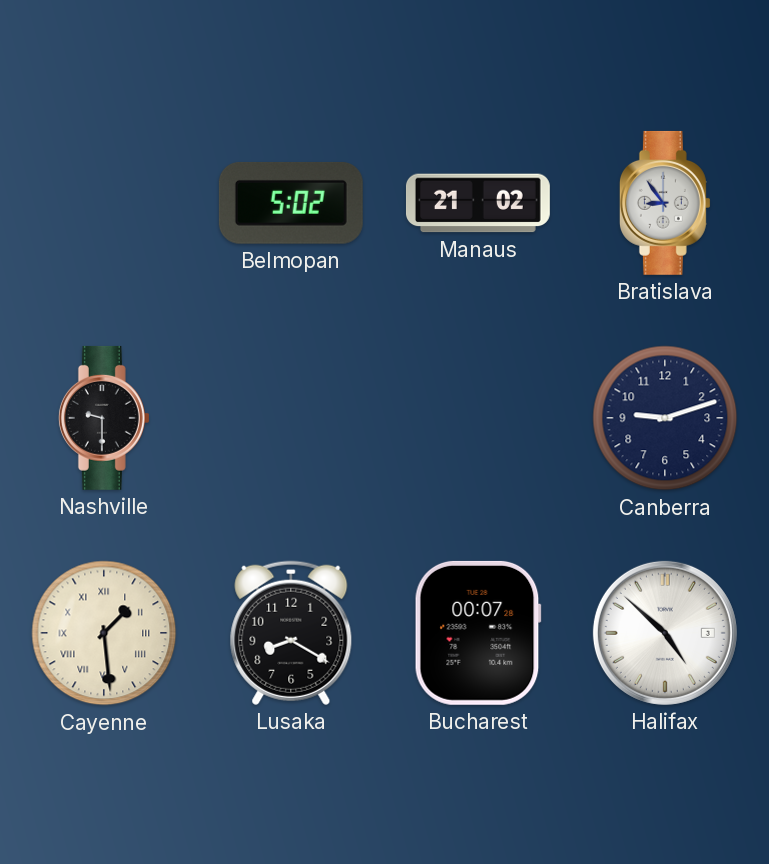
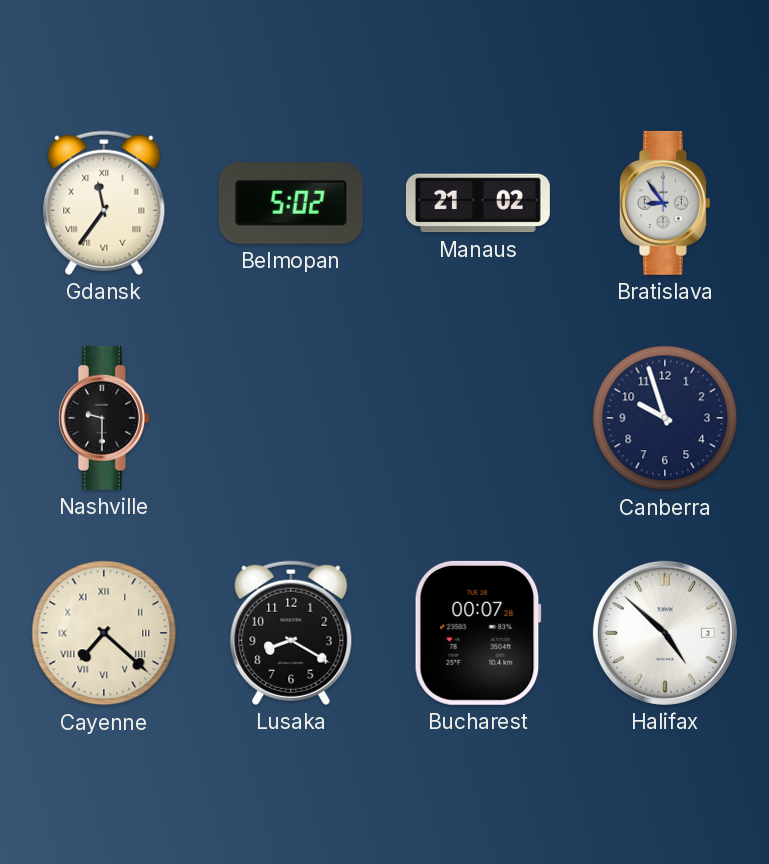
Gdansk: none -> 11:36
Canberra: 9:12 -> 9:57
Cayenne: 1:29 -> 7:22
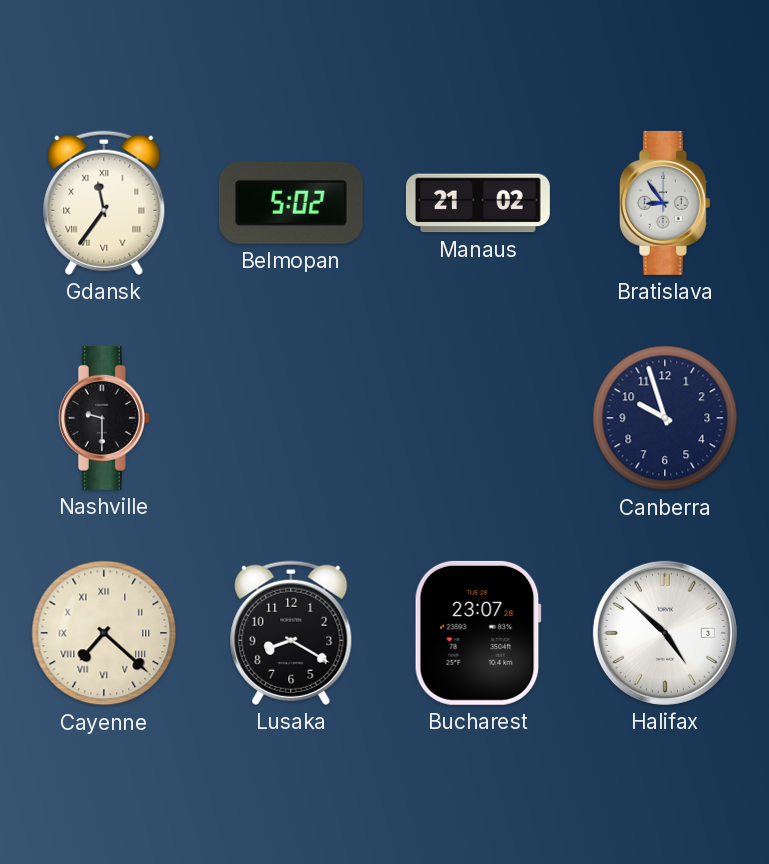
Bucharest: 00:07 -> 23:07
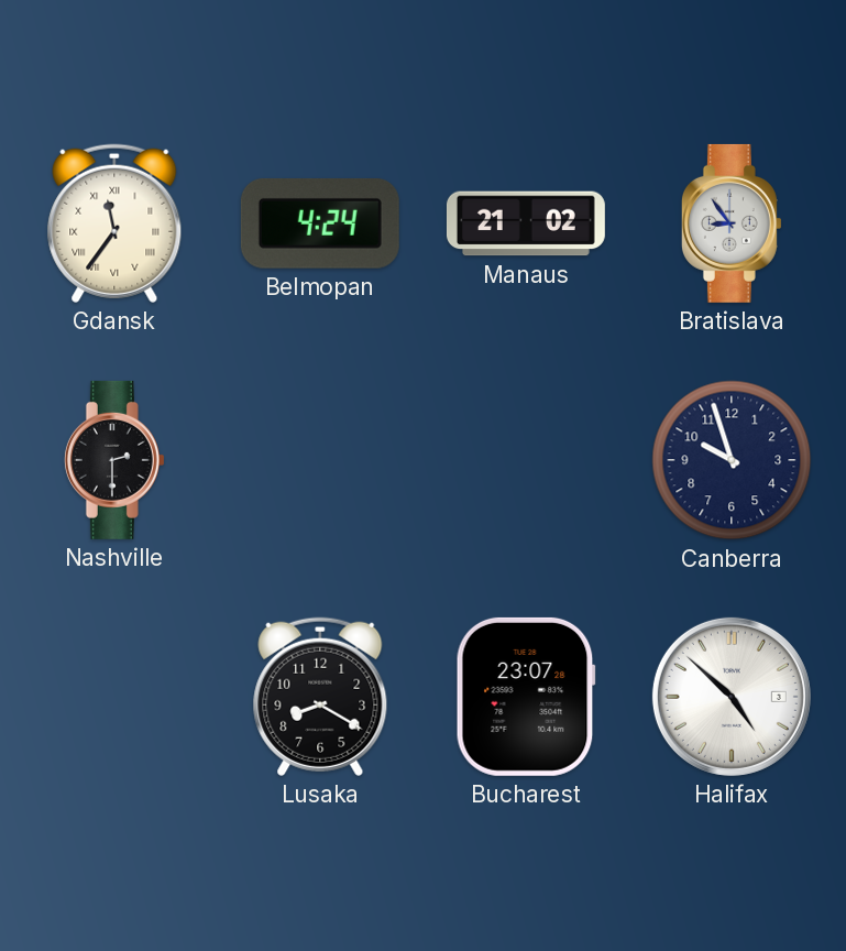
Belmopan: 5:02 -> 4:24
Nashville: 9:30 -> 2:30
Cayenne: 7:22 -> none
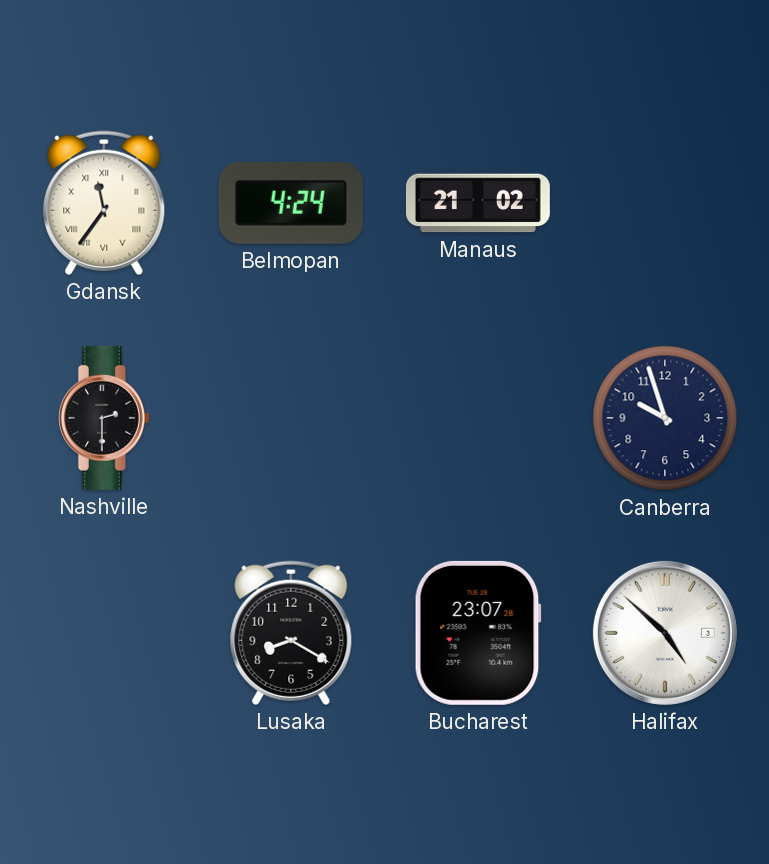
Bratislava: 8:54 -> none
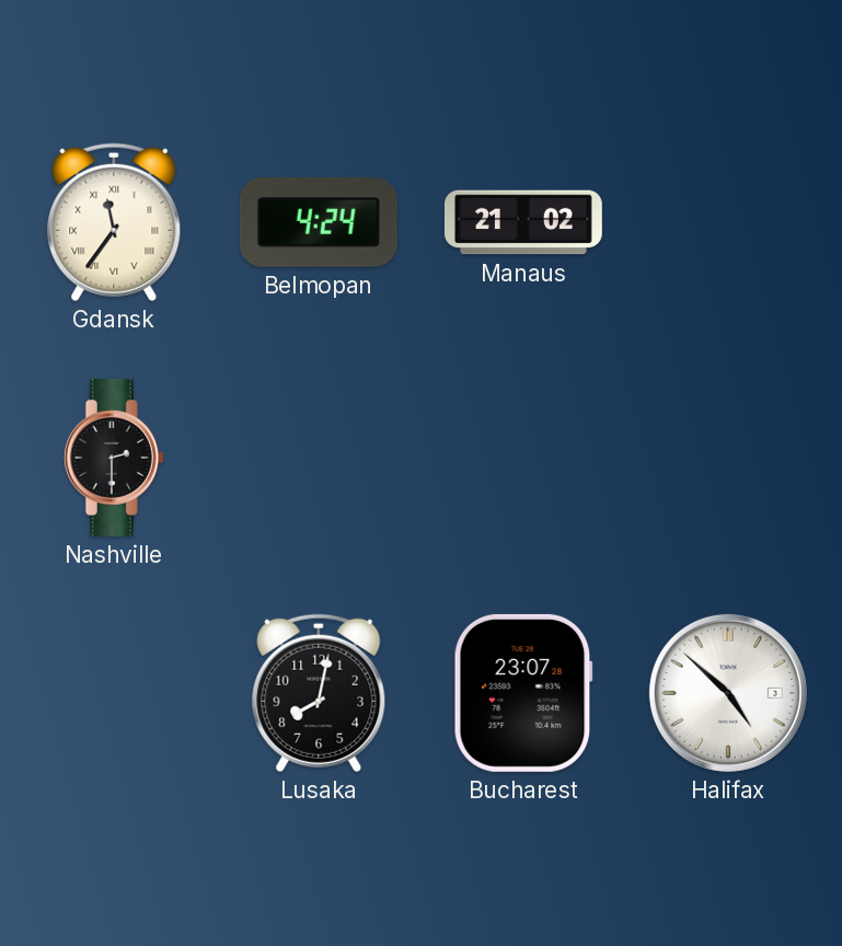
Canberra: 9:57 -> none
Lusaka: 8:20 -> 8:02
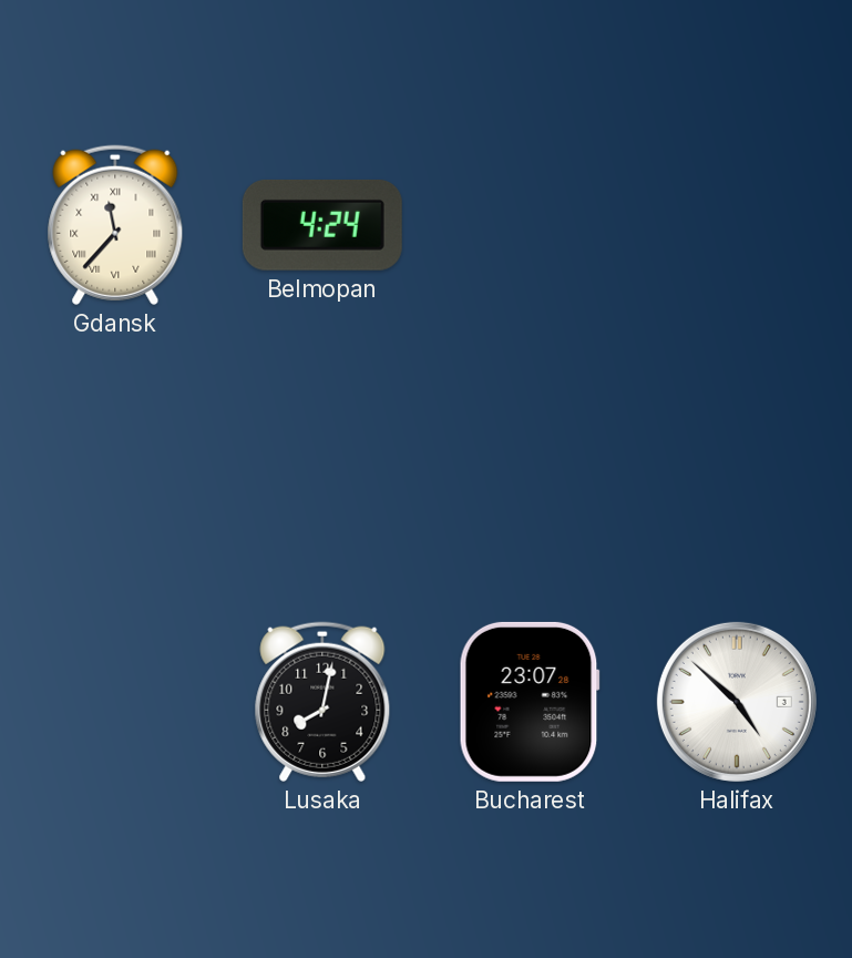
Gdansk: 11:36 -> 11:37
Manaus: 21:02 -> none
Nashville: 2:30 -> none
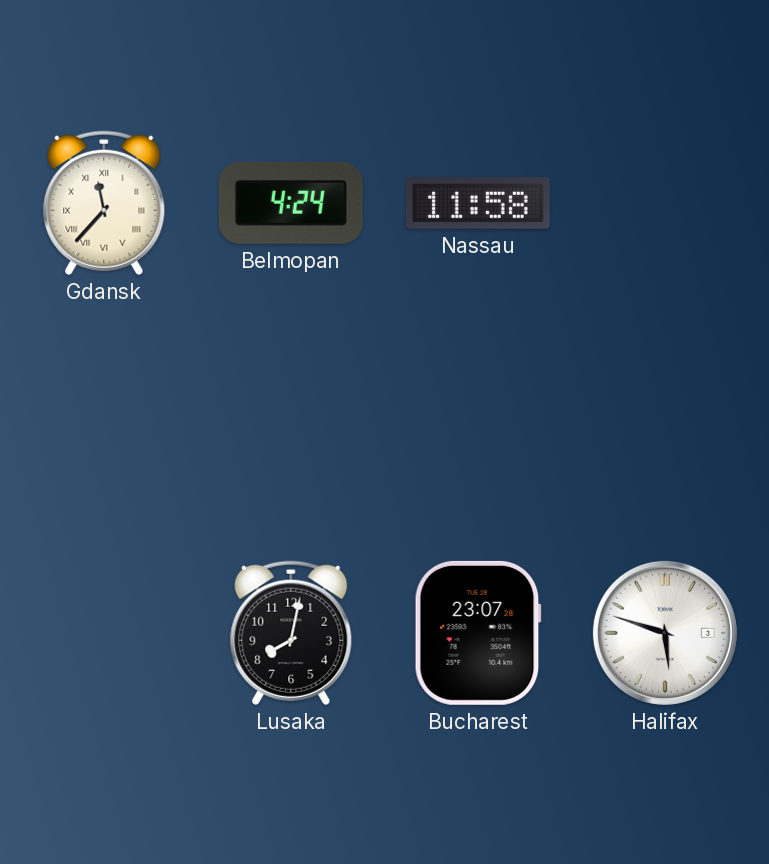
Nassau: none -> 11:58
Halifax: 4:52 -> 5:48
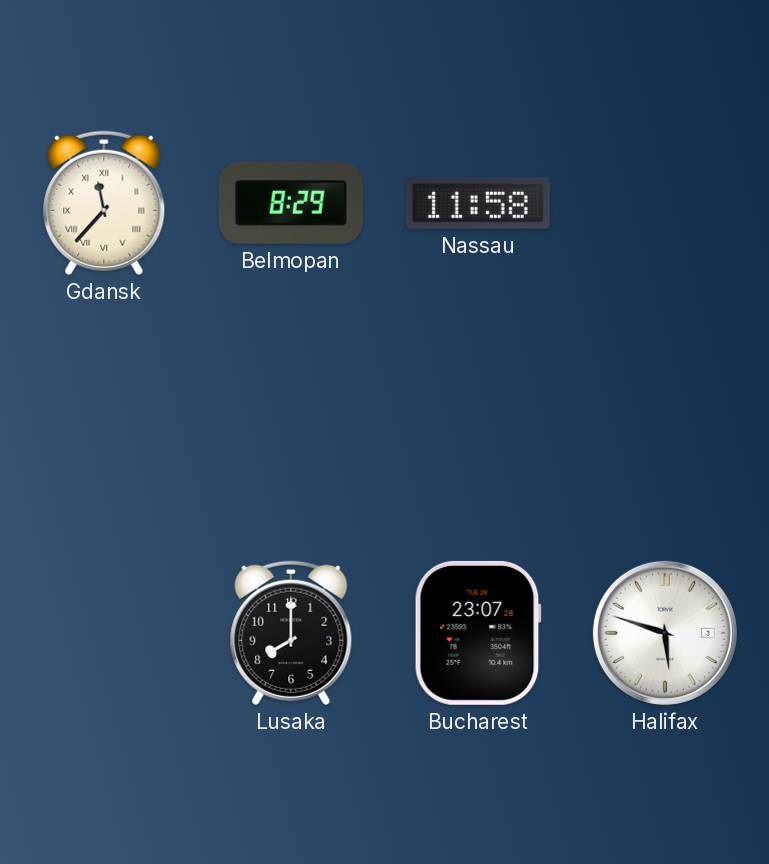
Belmopan: 4:24 -> 8:29
Lusaka: 8:02 -> 8:00
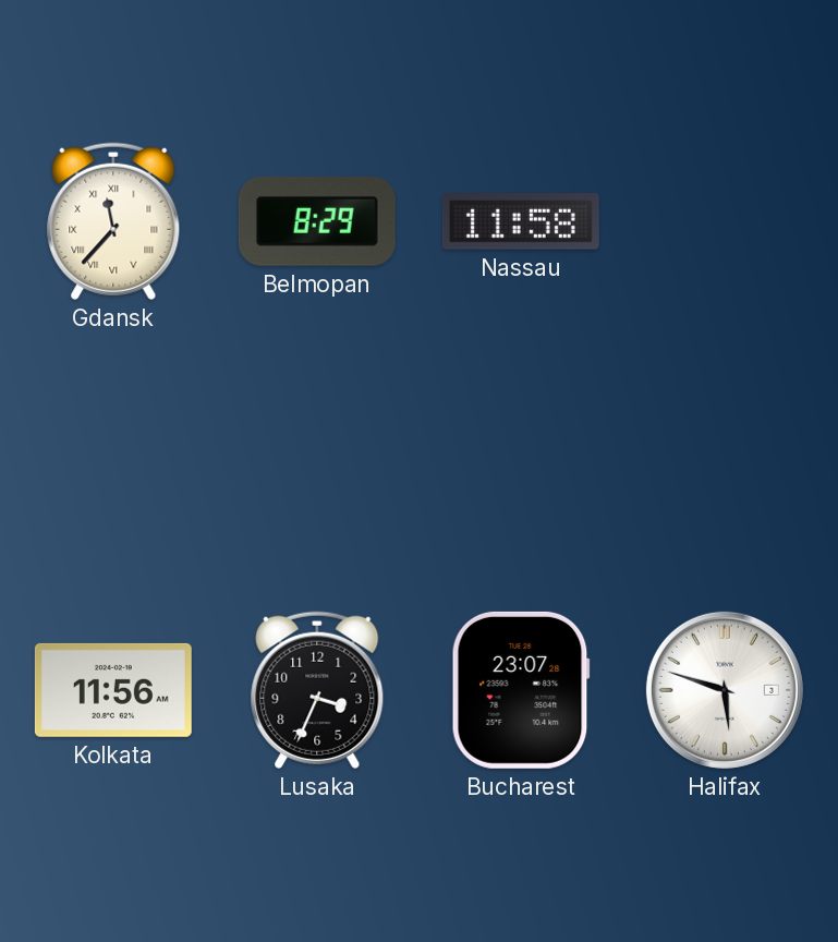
Kolkata: none -> 11:56
Lusaka: 8:00 -> 3:34
